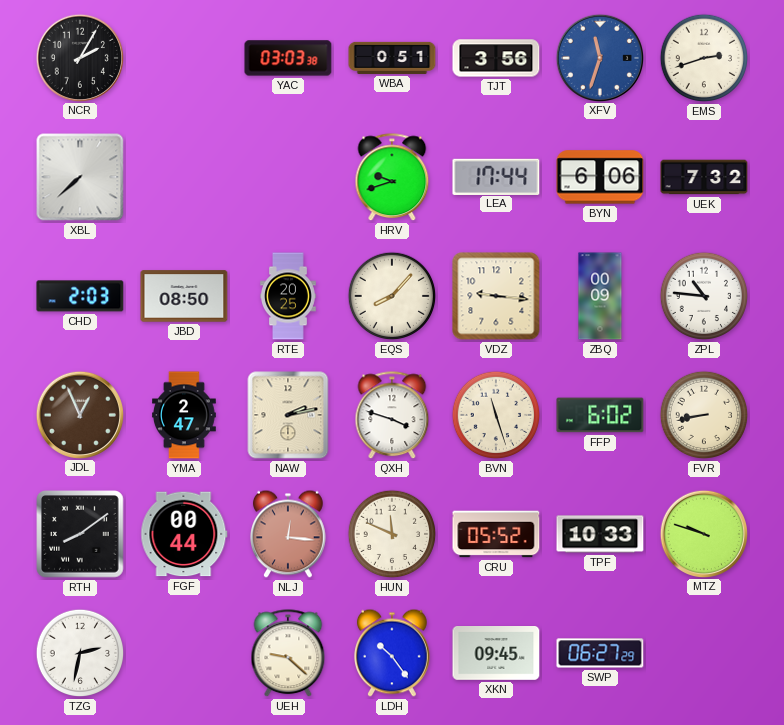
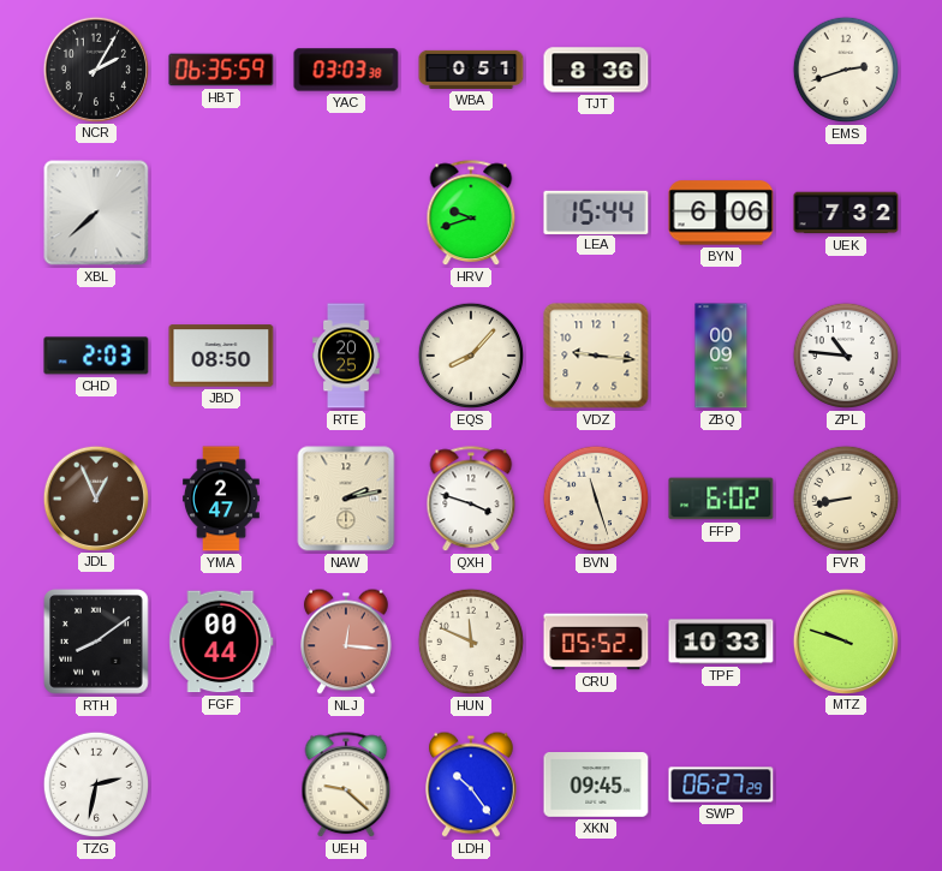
HBT: none -> 06:35
TJT: 3:56 -> 8:36
XFV: 11:33 -> none
LEA: 17:44 -> 15:44
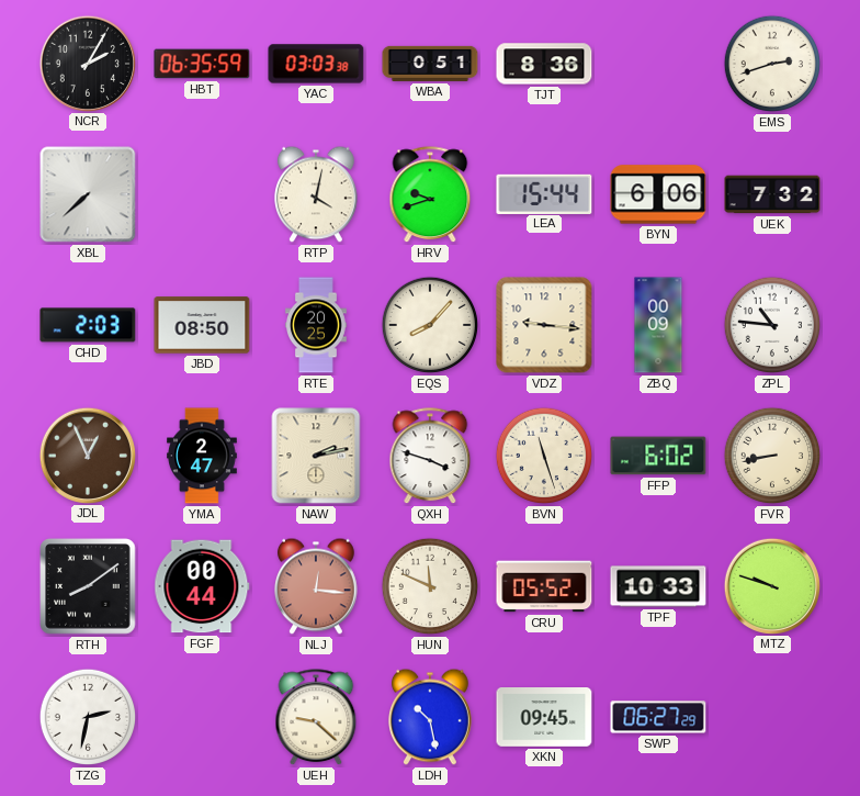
RTP: none -> 4:02
LDH: 10:24 -> 10:28
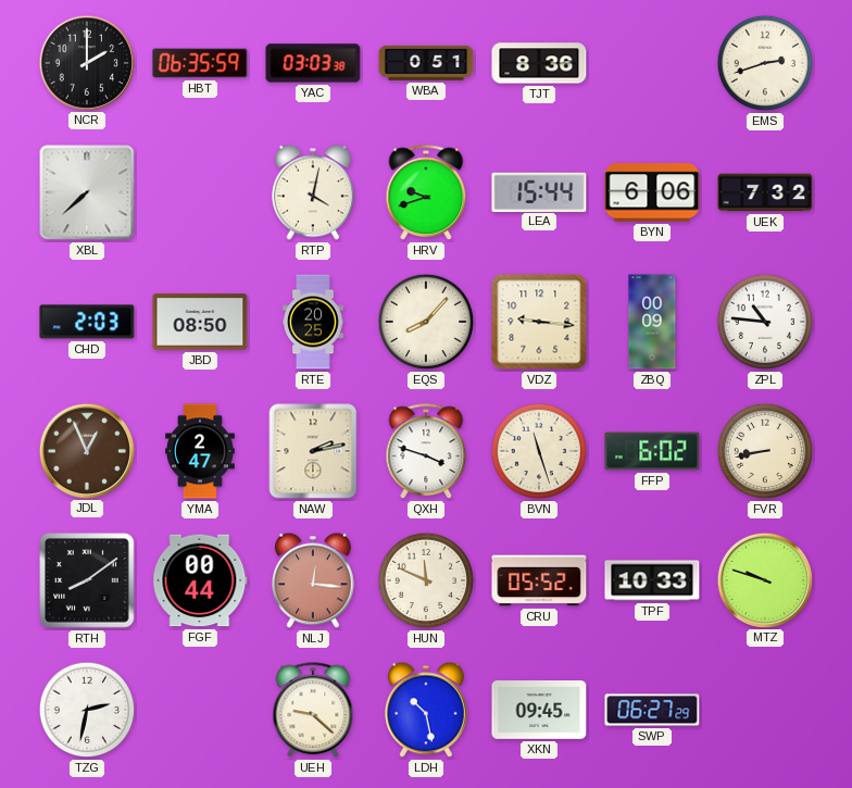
NCR: 2:05 -> 2:00
